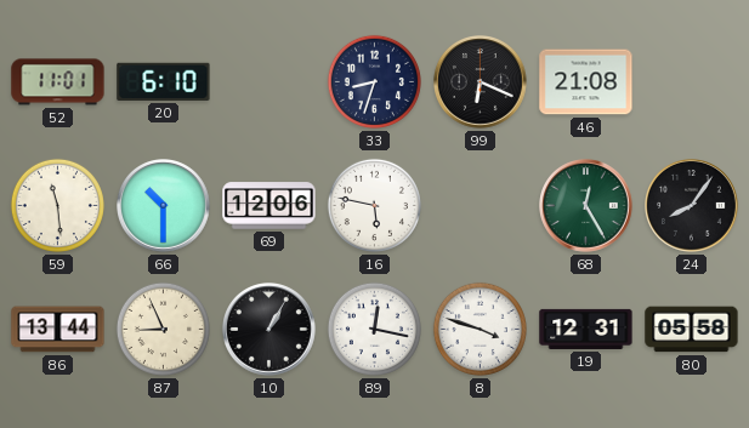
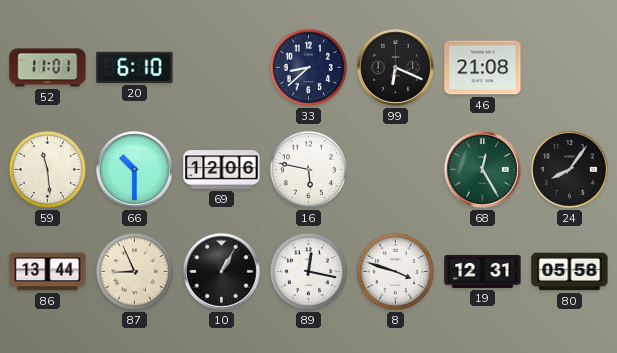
33: 8:33 -> 8:38
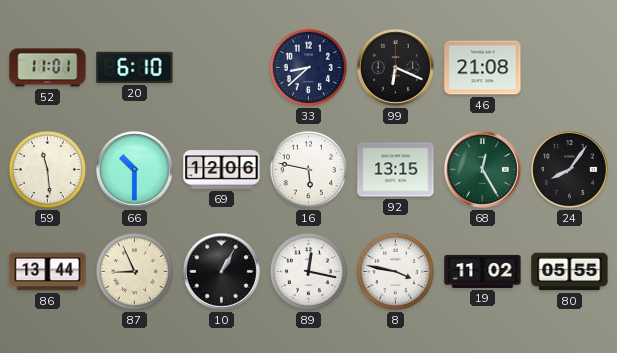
92: none -> 13:15
8: 3:48 -> 3:47
19: 12:31 -> 11:02
80: 05:58 -> 05:55
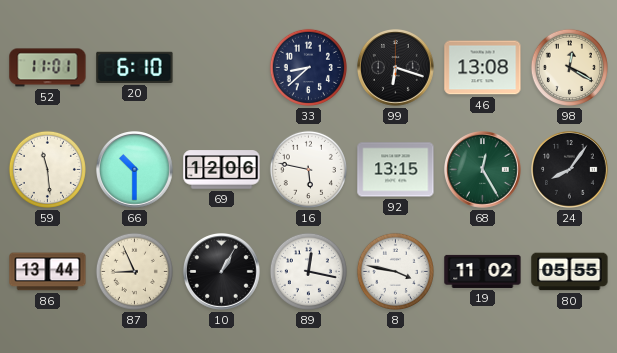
99: 6:19 -> 6:18
46: 21:08 -> 13:08
98: none -> 12:20
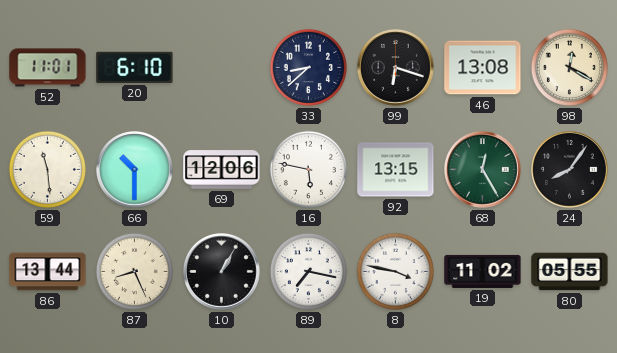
87: 8:56 -> 8:26
89: 12:17 -> 7:17
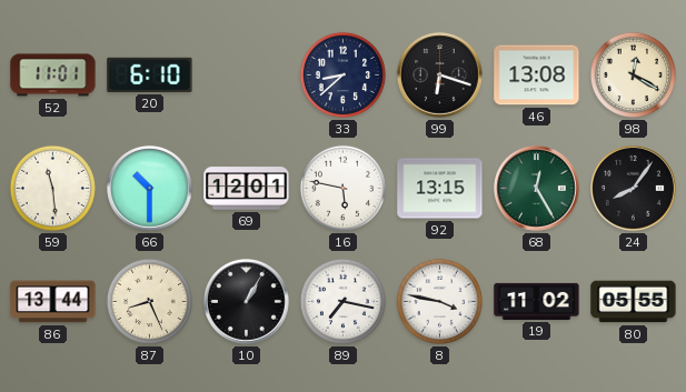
69: 12:06 -> 12:01
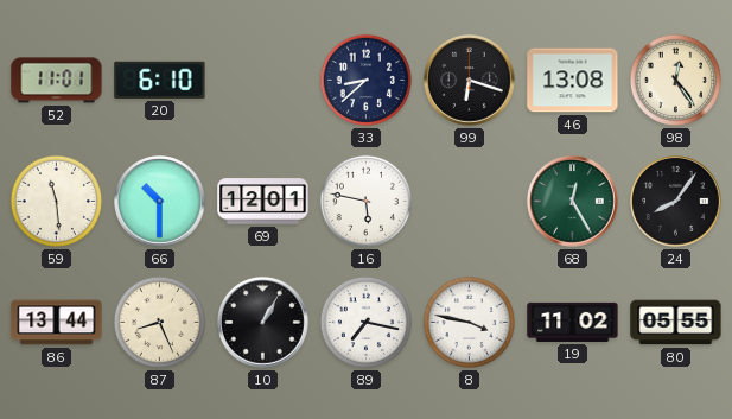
98: 12:20 -> 12:24
92: 13:15 -> none
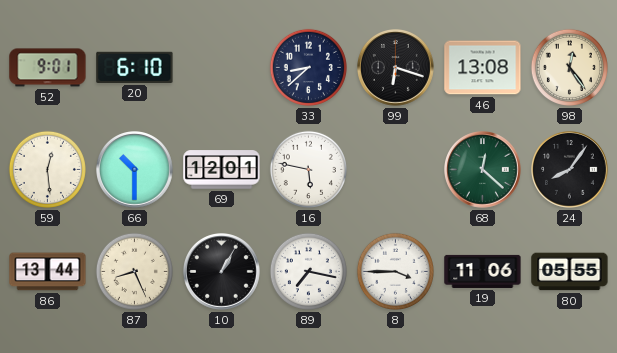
52: 11:01 -> 9:01
59: 11:29 -> 12:29
68: 12:25 -> 12:22
8: 3:47 -> 3:45
19: 11:02 -> 11:06
